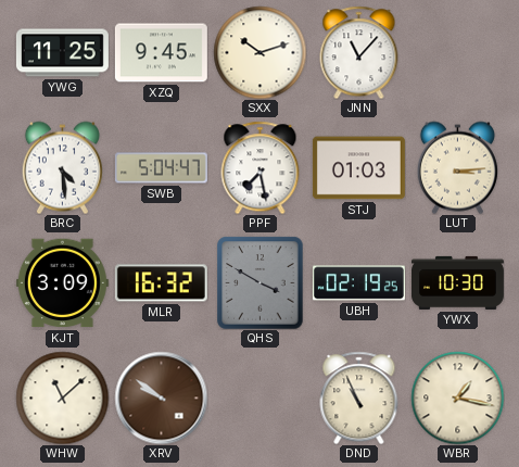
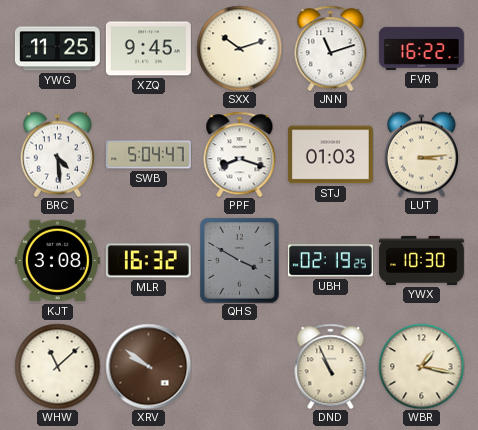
JNN: 11:07 -> 11:12
FVR: none -> 16:22
PPF: 7:28 -> 8:18
KJT: 3:09 -> 3:08
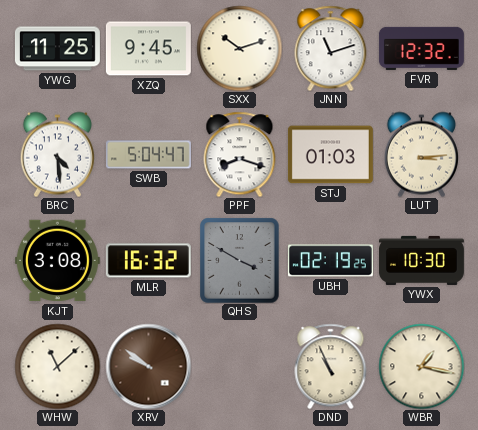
FVR: 16:22 -> 12:32
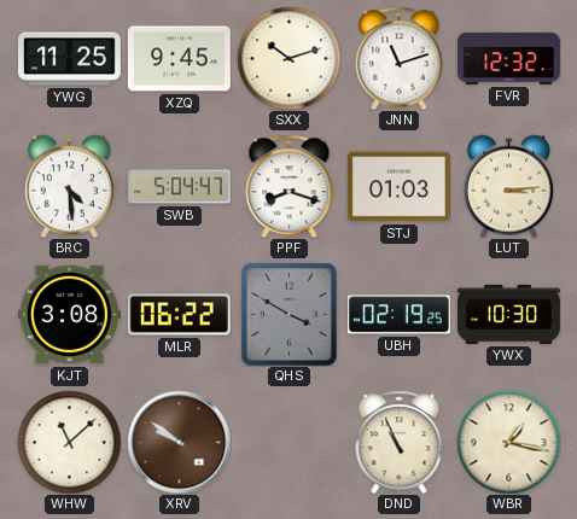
MLR: 16:32 -> 06:22
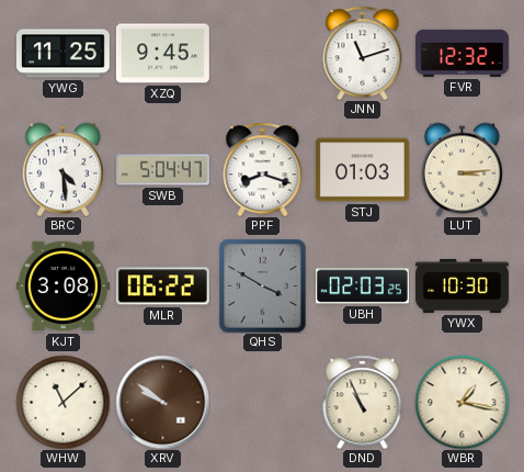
SXX: 10:12 -> none
UBH: 02:19 -> 02:03
